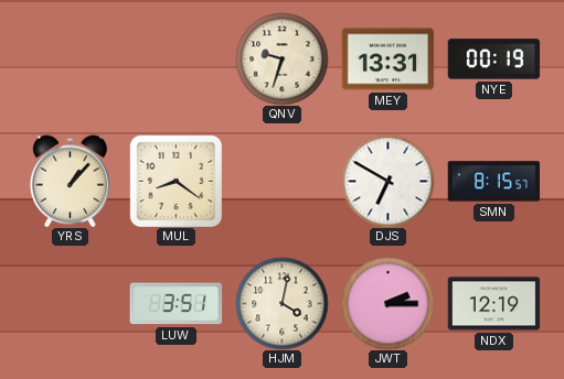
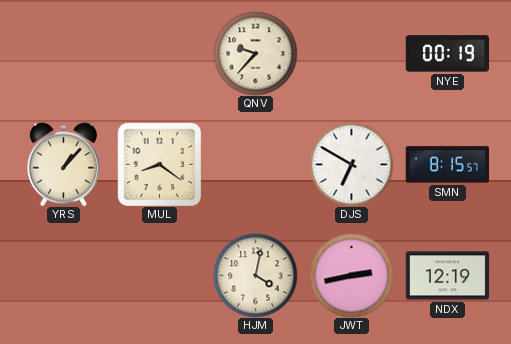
QNV: 9:33 -> 9:37
MEY: 13:31 -> none
LUW: 3:51 -> none
JWT: 2:15 -> 2:43
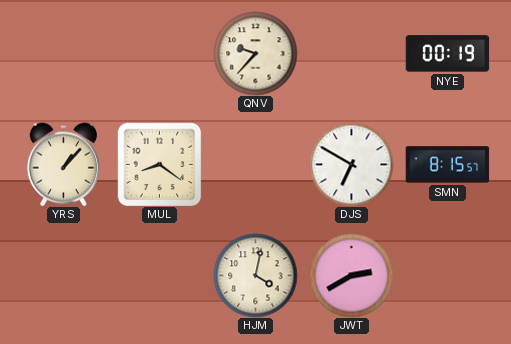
JWT: 2:43 -> 2:40
NDX: 12:19 -> none
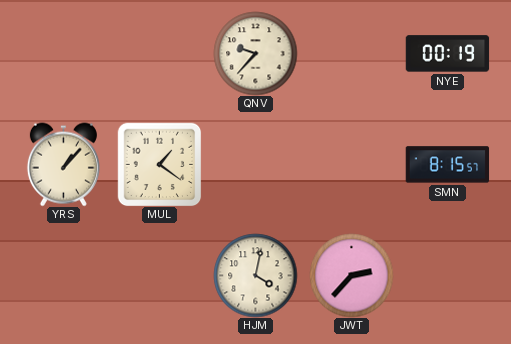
MUL: 8:21 -> 1:21
DJS: 6:50 -> none
JWT: 2:40 -> 2:37
